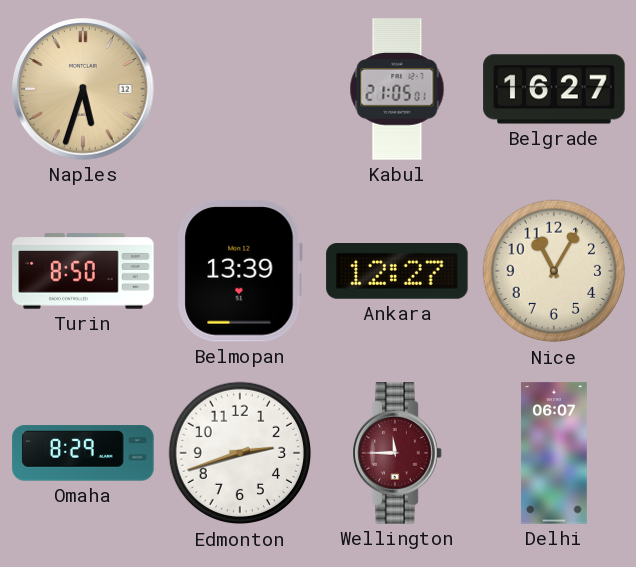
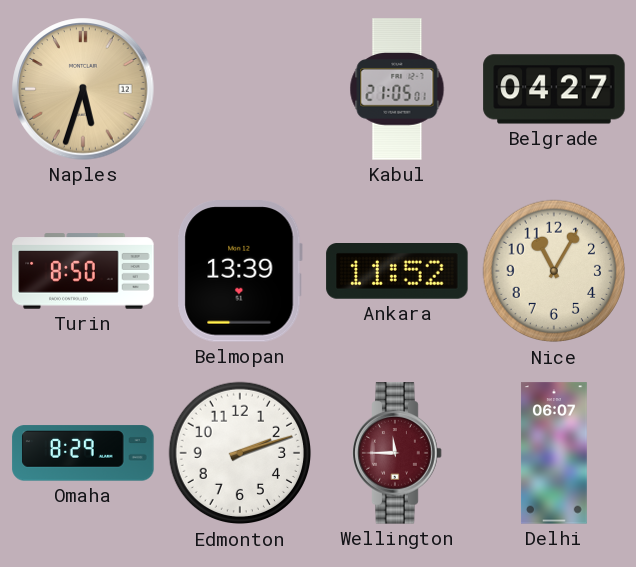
Belgrade: 16:27 -> 04:27
Ankara: 12:27 -> 11:52
Edmonton: 2:42 -> 2:12
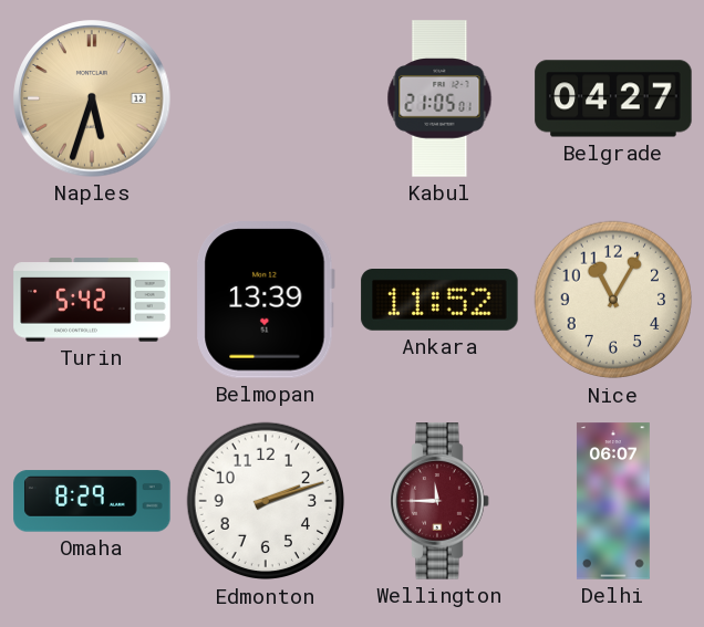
Turin: 8:50 -> 5:42
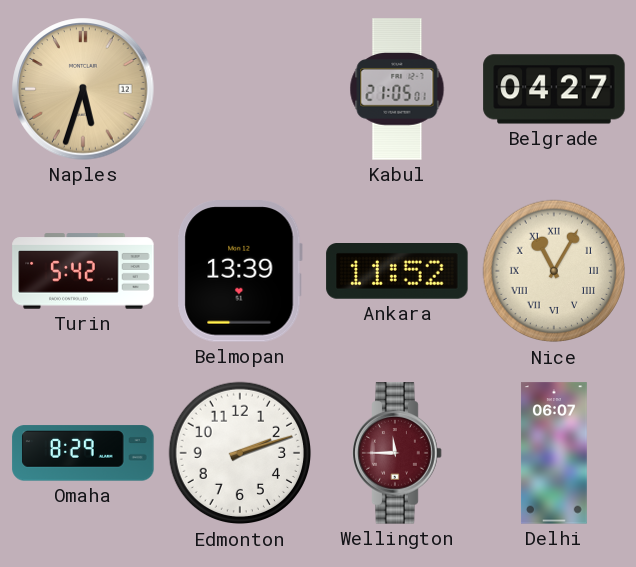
Nice numerals: Arabic -> Roman
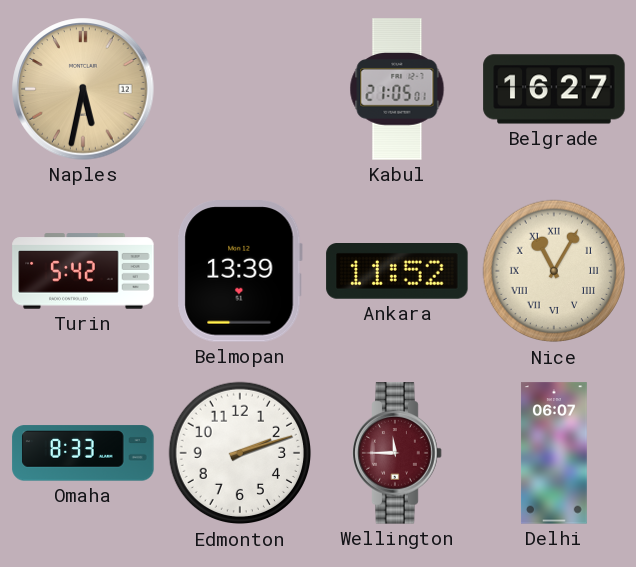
Naples: 5:33 -> 5:32
Belgrade: 04:27 -> 16:27
Omaha: 8:29 -> 8:33
